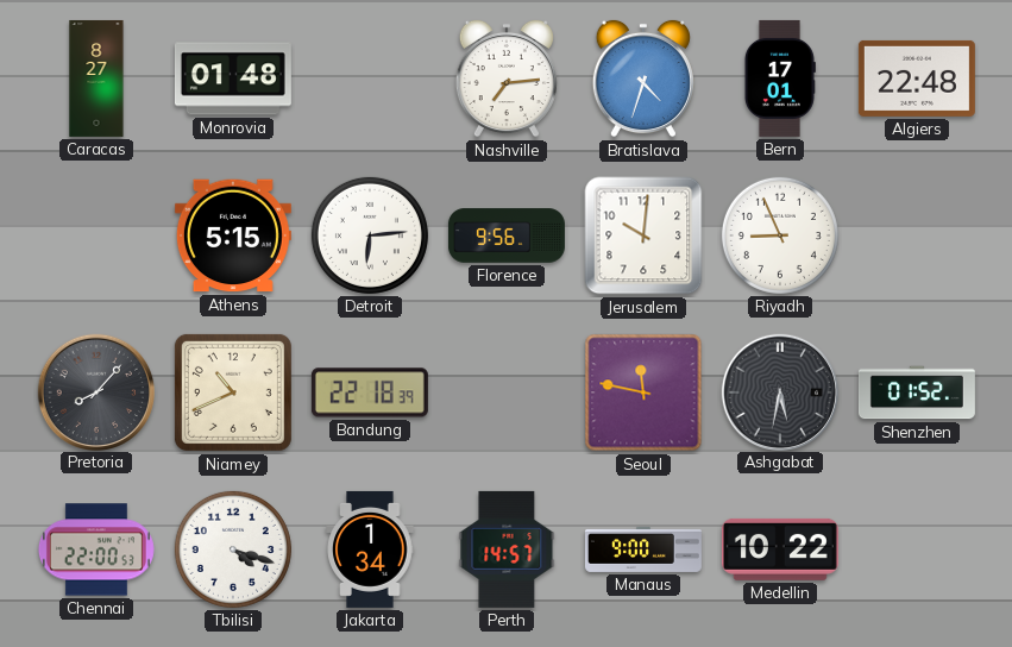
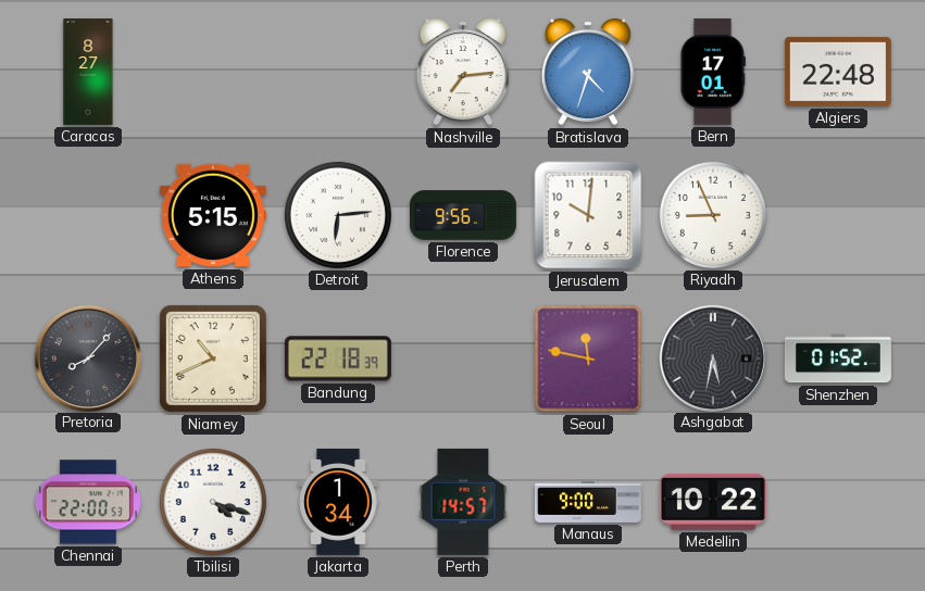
Monrovia: 01:48 -> none
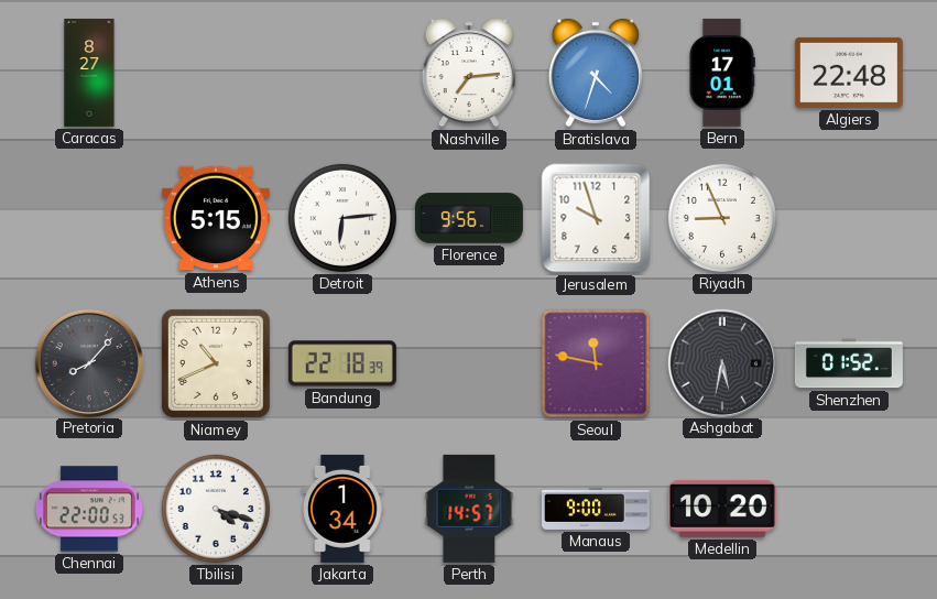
Jerusalem: 10:01 -> 9:57
Medellin: 10:22 -> 10:20
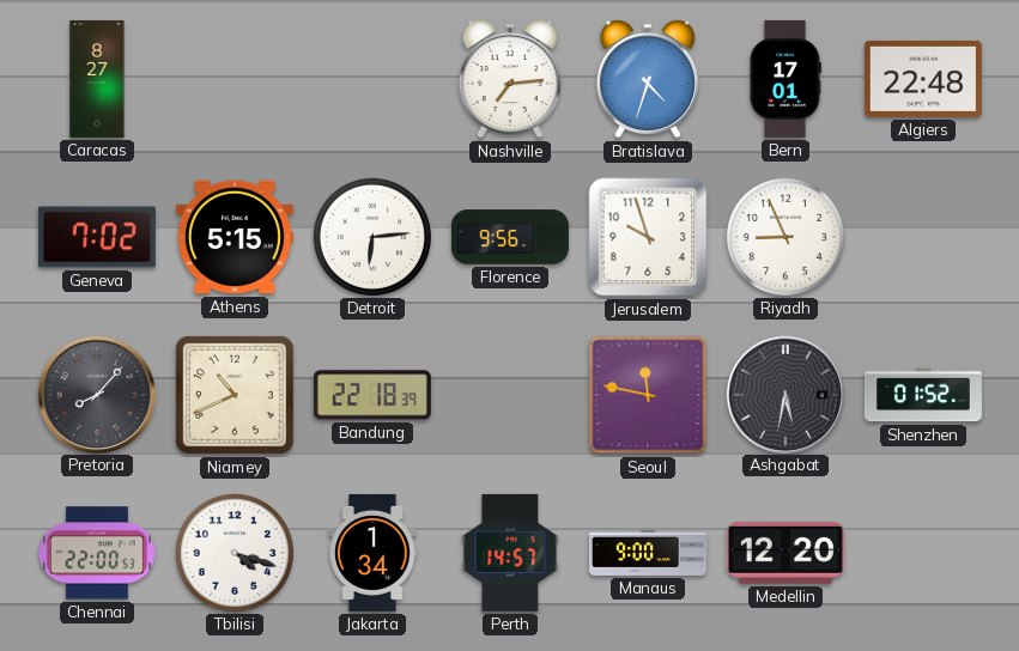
Geneva: none -> 7:02
Medellin: 10:20 -> 12:20
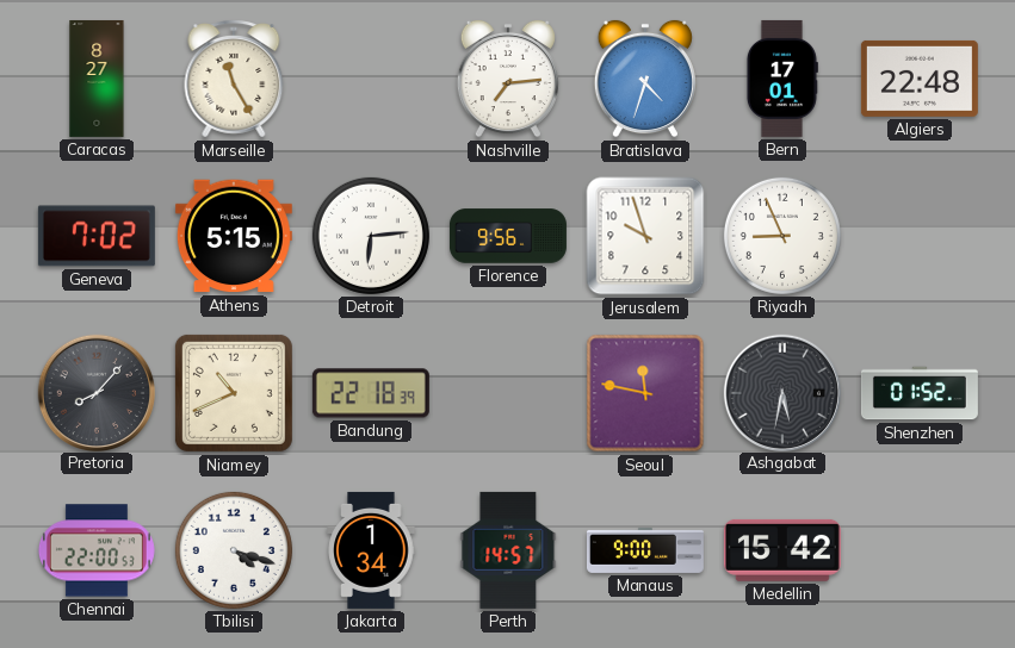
Marseille: none -> 11:25
Medellin: 12:20 -> 15:42
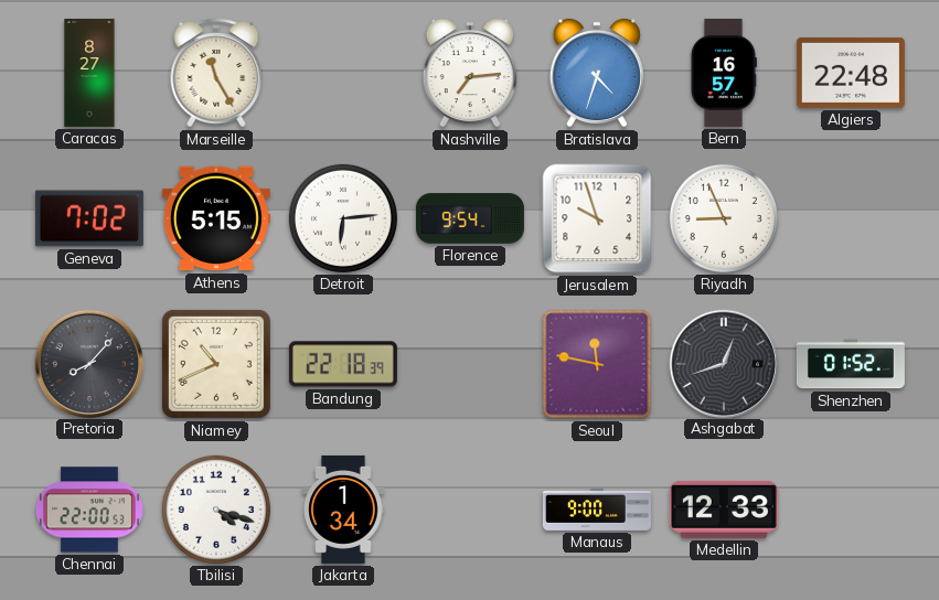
Bern: 17:01 -> 16:57
Florence: 9:56 -> 9:54
Ashgabat: 5:32 -> 12:42
Perth: 14:57 -> none
Medellin: 15:42 -> 12:33
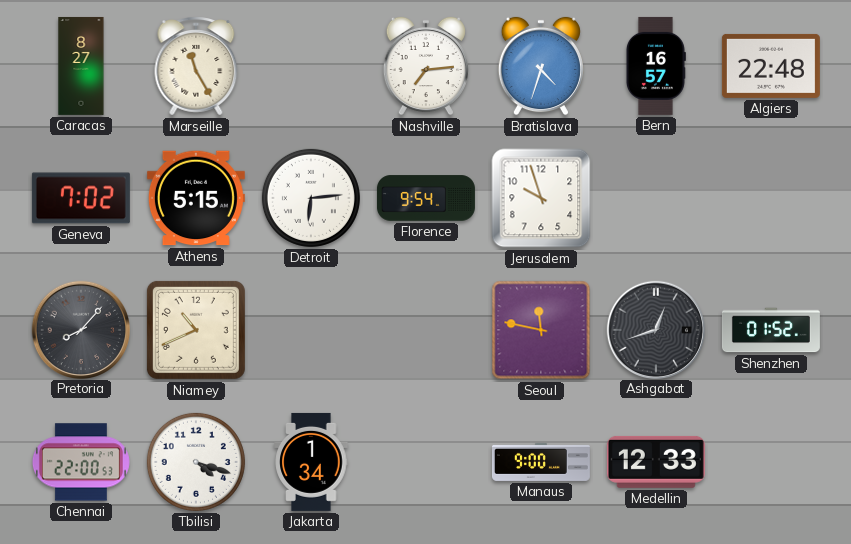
Riyadh: 8:56 -> none
Bandung: 22:18 -> none
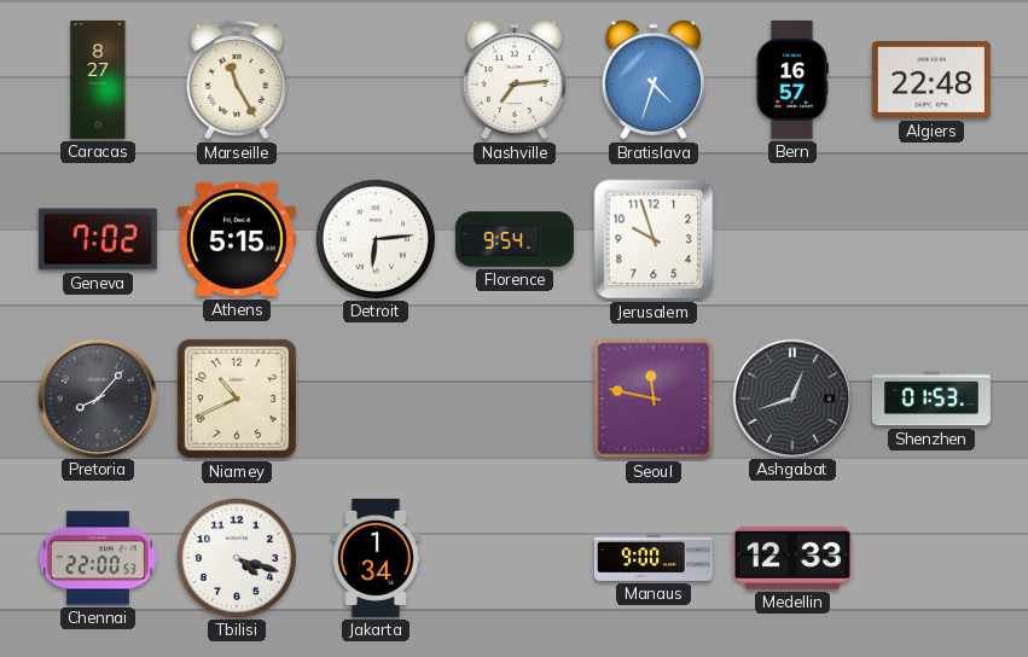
Shenzhen: 01:52 -> 01:53
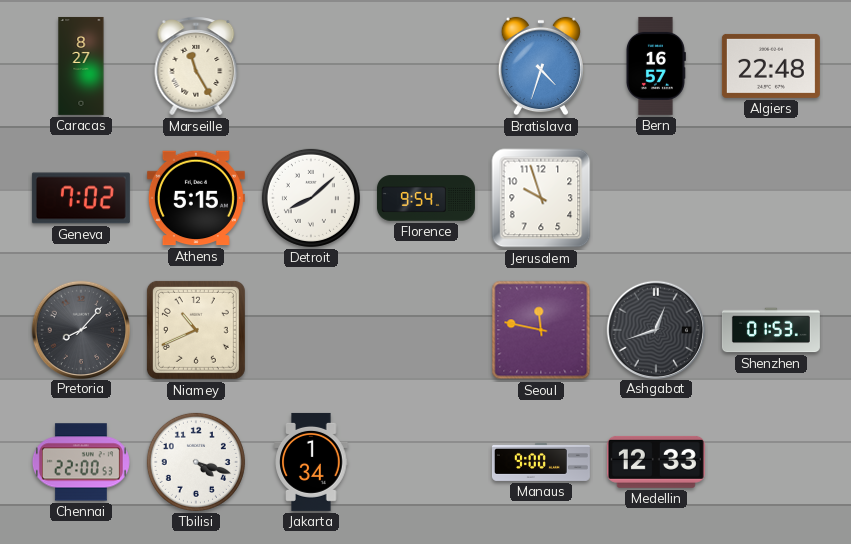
Nashville: 7:14 -> none
Detroit: 6:14 -> 8:08
